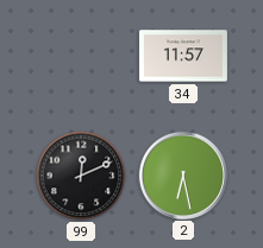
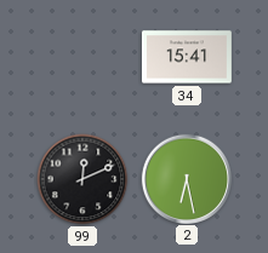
34: 11:57 -> 15:41
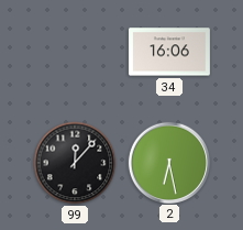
34: 15:41 -> 16:06
99: 12:11 -> 12:07
